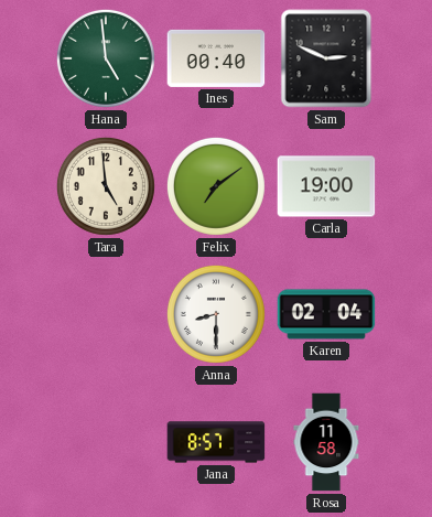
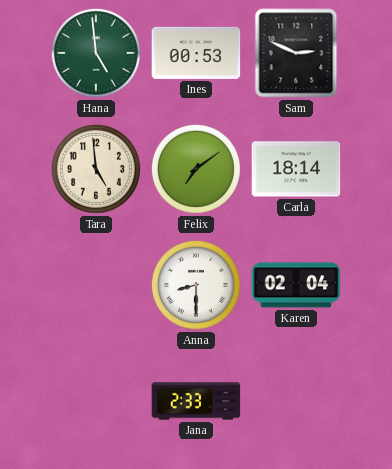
Ines: 00:40 -> 00:53
Carla: 19:00 -> 18:14
Jana: 8:57 -> 2:33
Rosa: 11:58 -> none
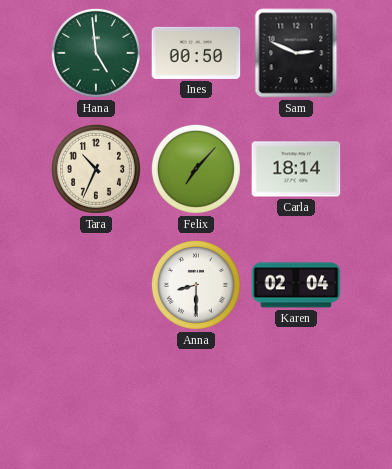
Ines: 00:53 -> 00:50
Tara: 4:59 -> 10:34
Felix: 7:09 -> 7:07
Jana: 2:33 -> none
